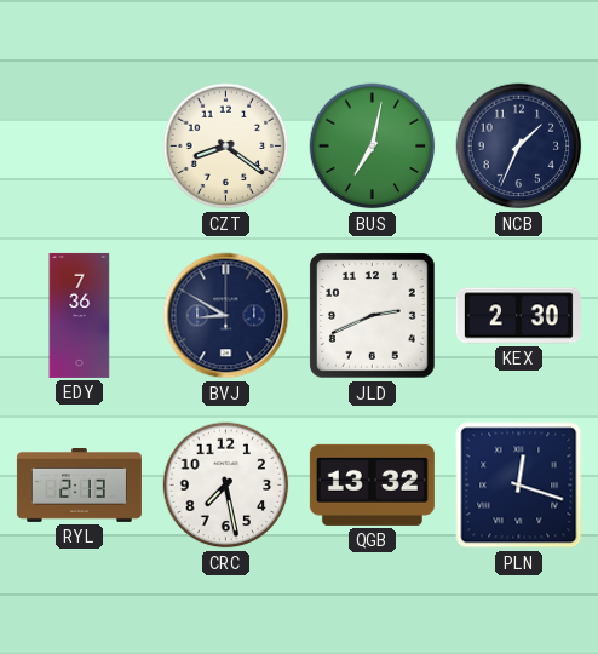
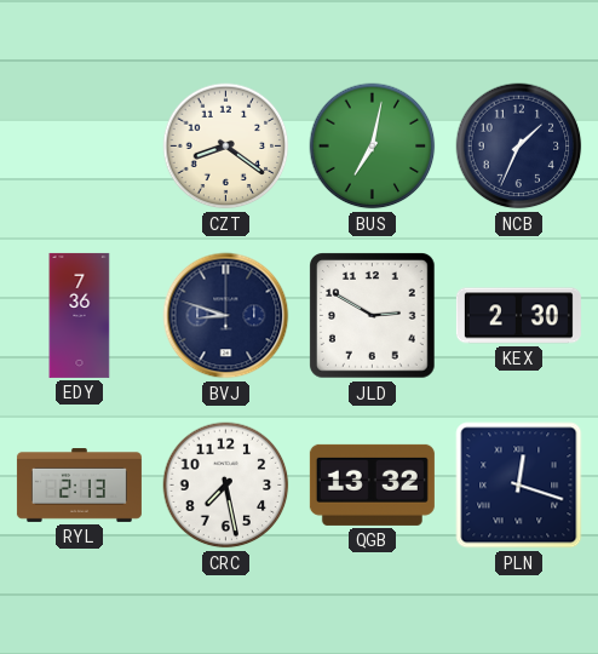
BVJ: 8:50 -> 8:48
JLD: 2:41 -> 2:50
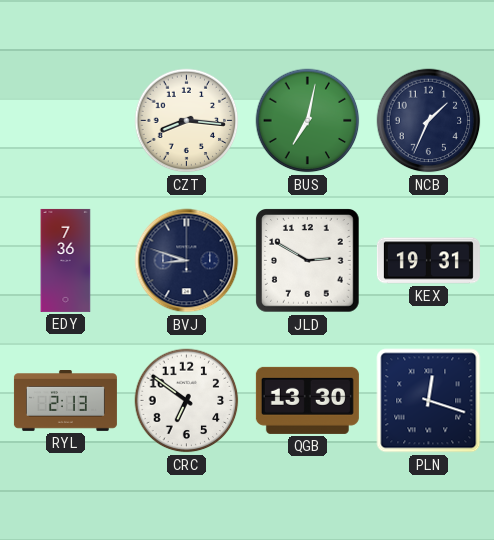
CZT: 8:21 -> 8:16
KEX: 2:30 -> 19:31
CRC: 7:28 -> 6:51
QGB: 13:32 -> 13:30
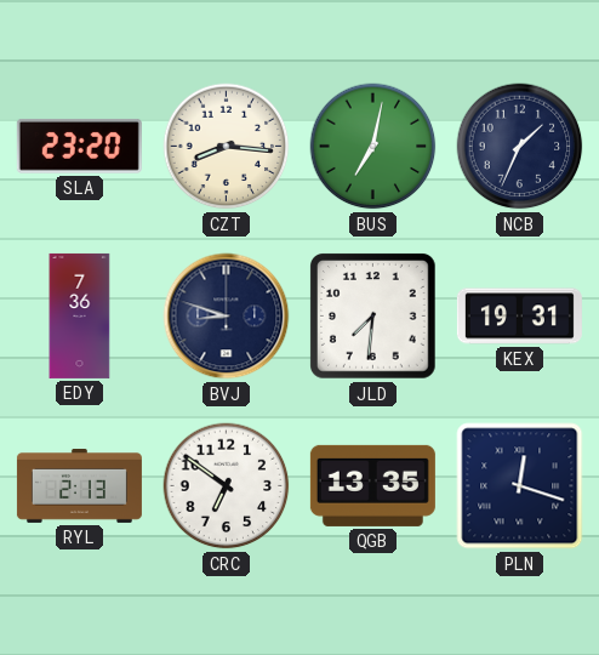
SLA: none -> 23:20
JLD: 2:50 -> 7:31
QGB: 13:30 -> 13:35
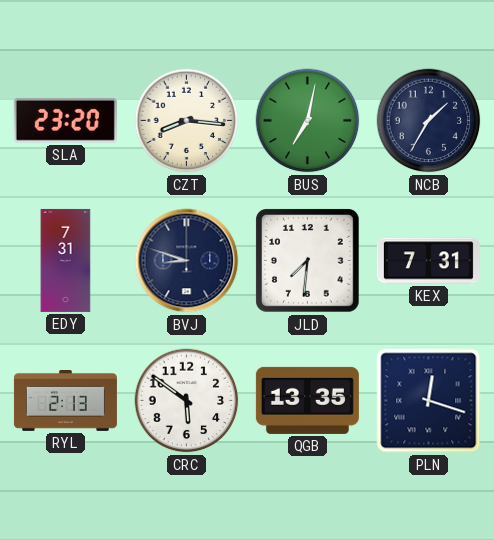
NCB: 1:34 -> 1:35
EDY: 7:36 -> 7:31
KEX: 19:31 -> 7:31
CRC: 6:51 -> 5:51
